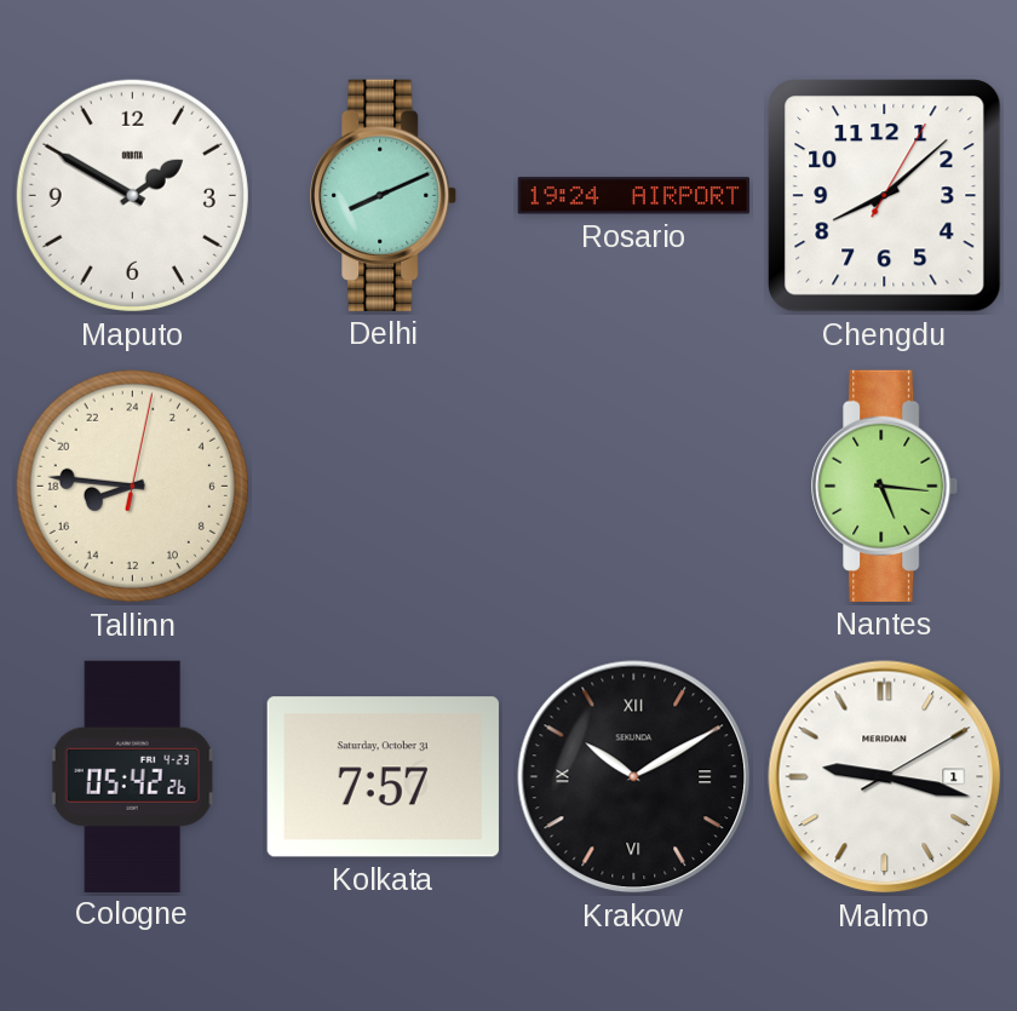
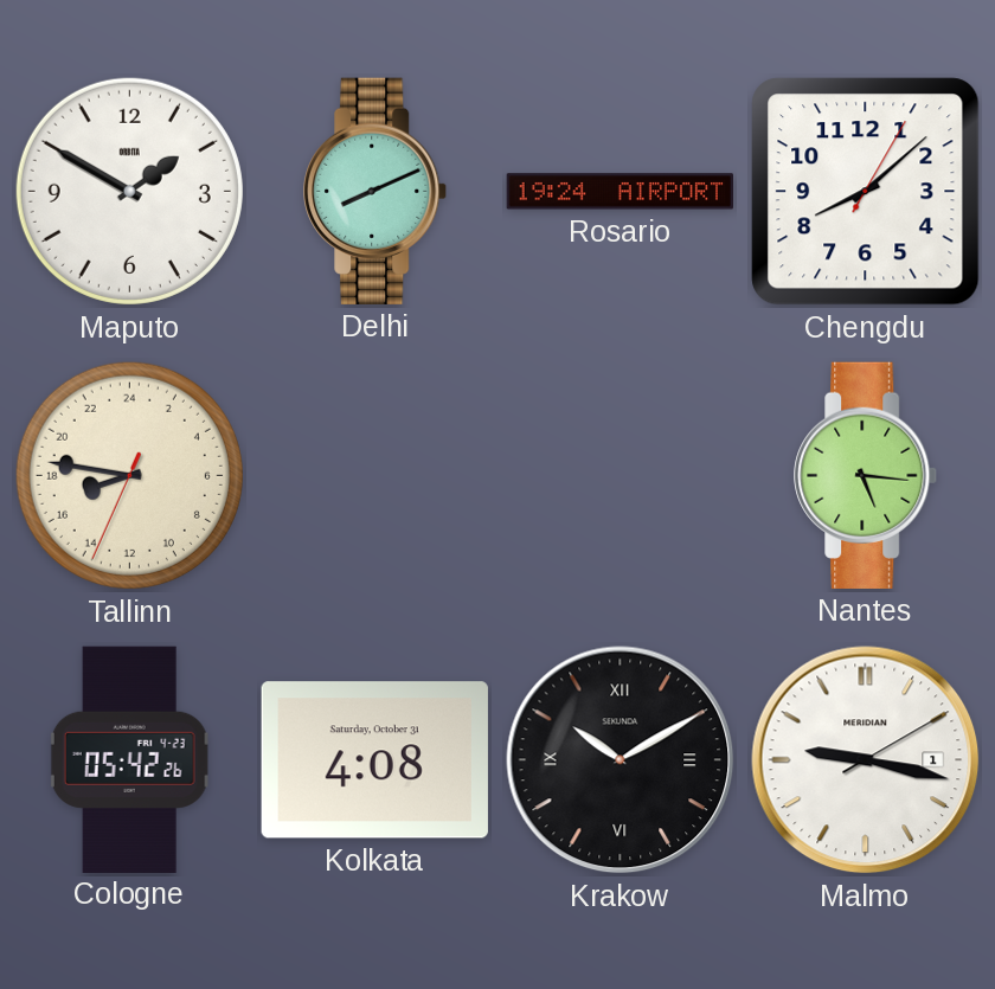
Tallinn: 16:46:02 -> 16:46:34
Kolkata: 7:57 -> 4:08
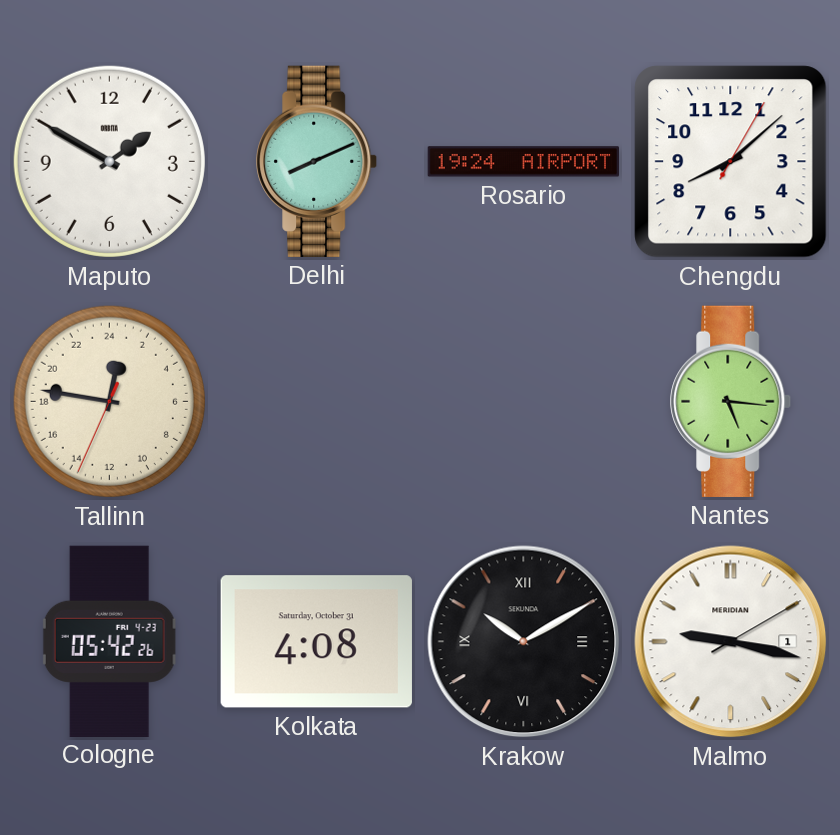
Tallinn: 16:46 -> 0:46
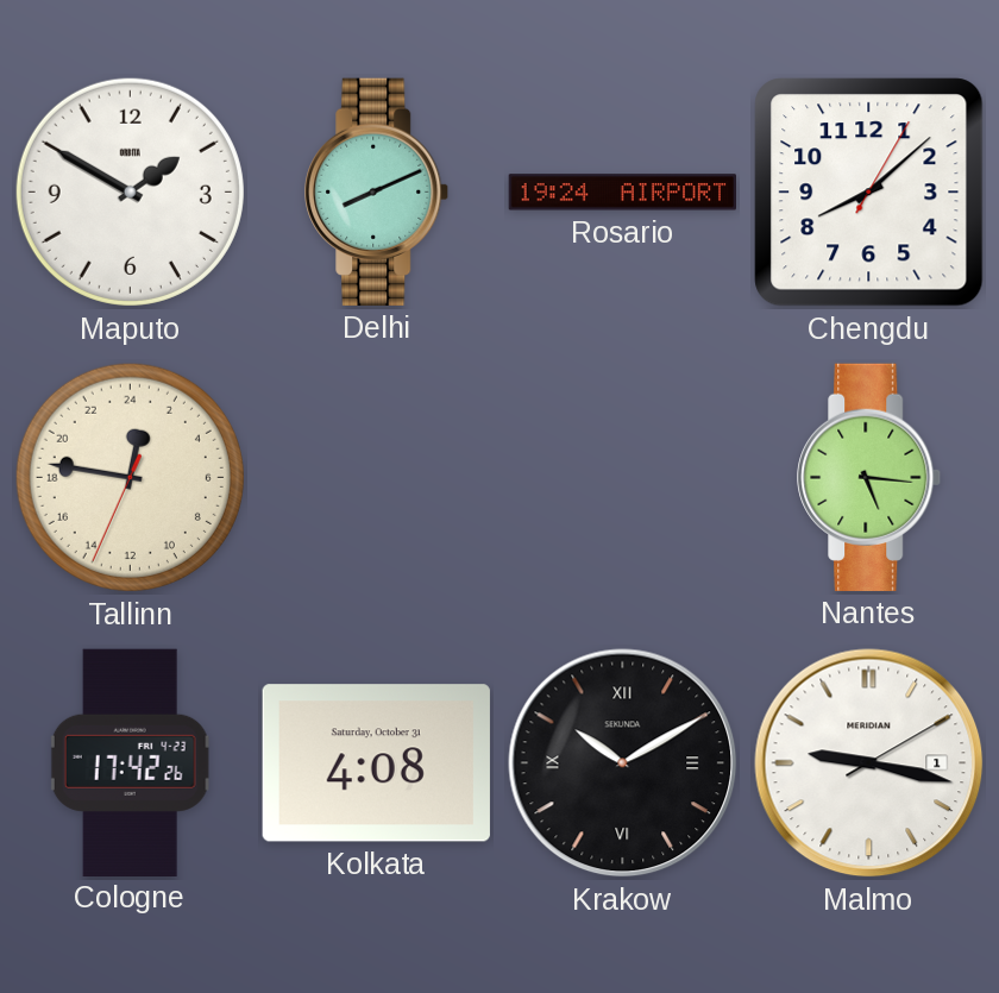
Cologne: 05:42 -> 17:42
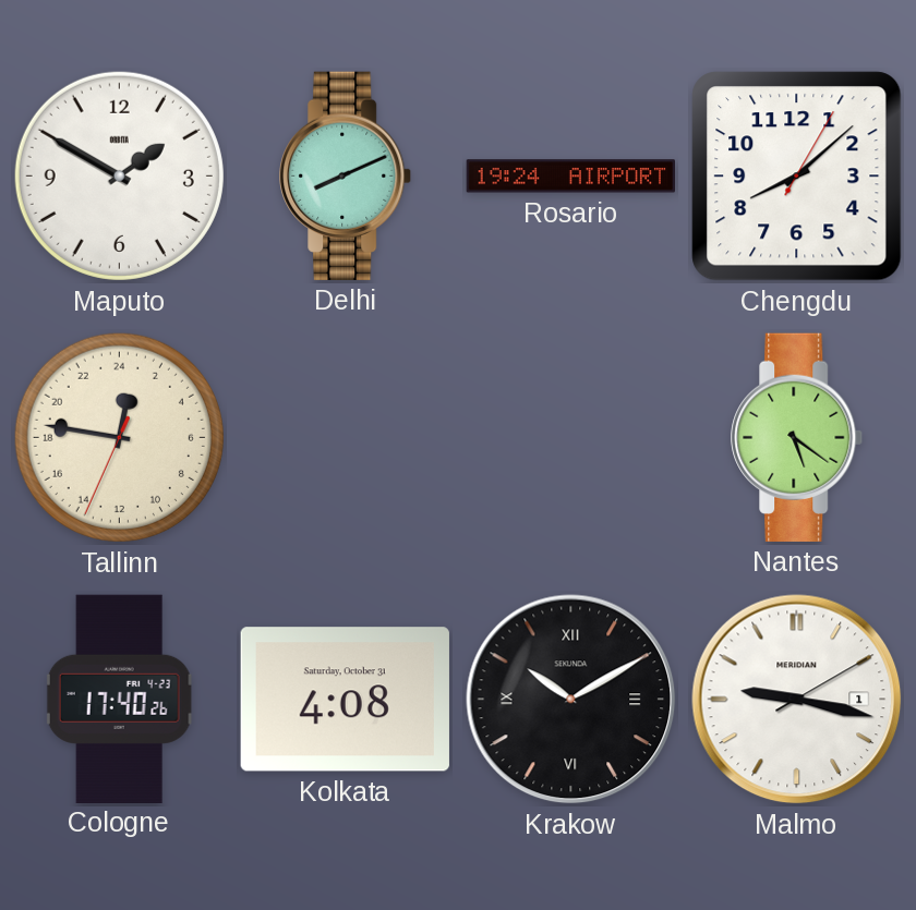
Nantes: 5:16 -> 5:21
Cologne: 17:42 -> 17:40
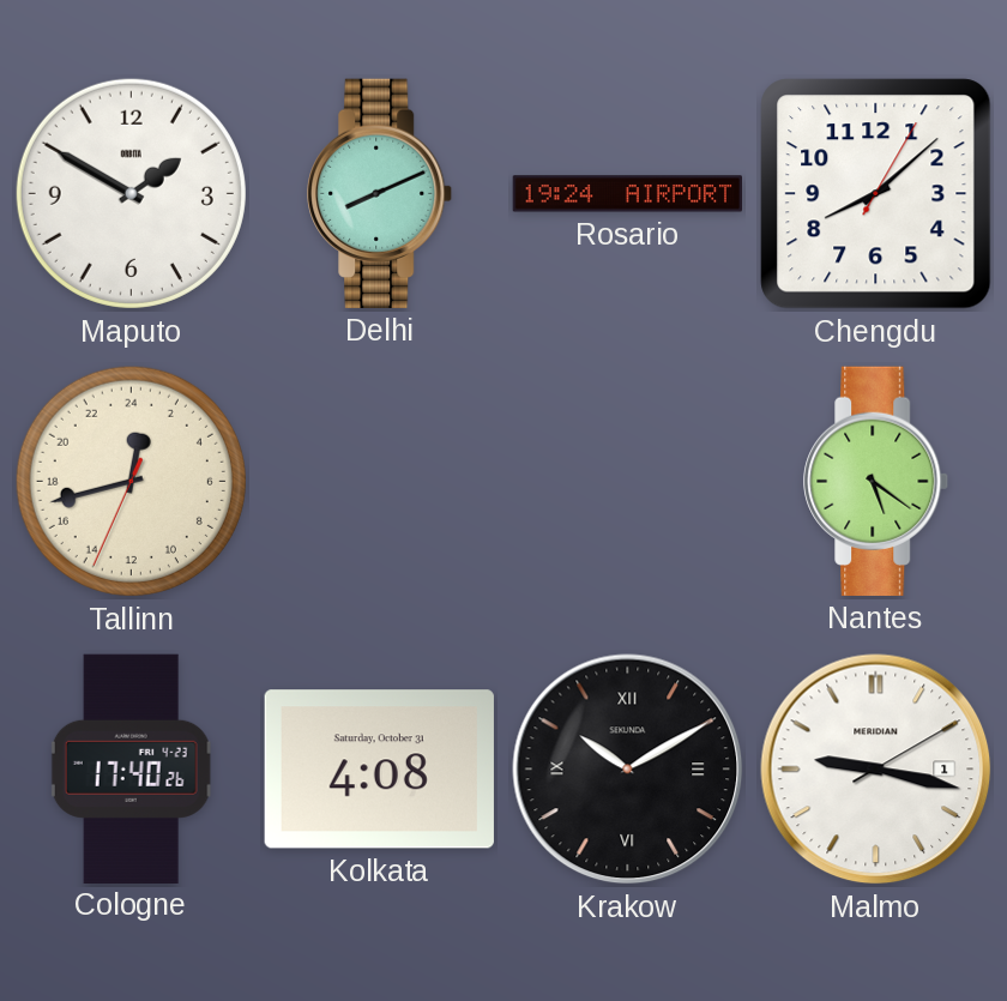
Tallinn: 0:46 -> 0:42
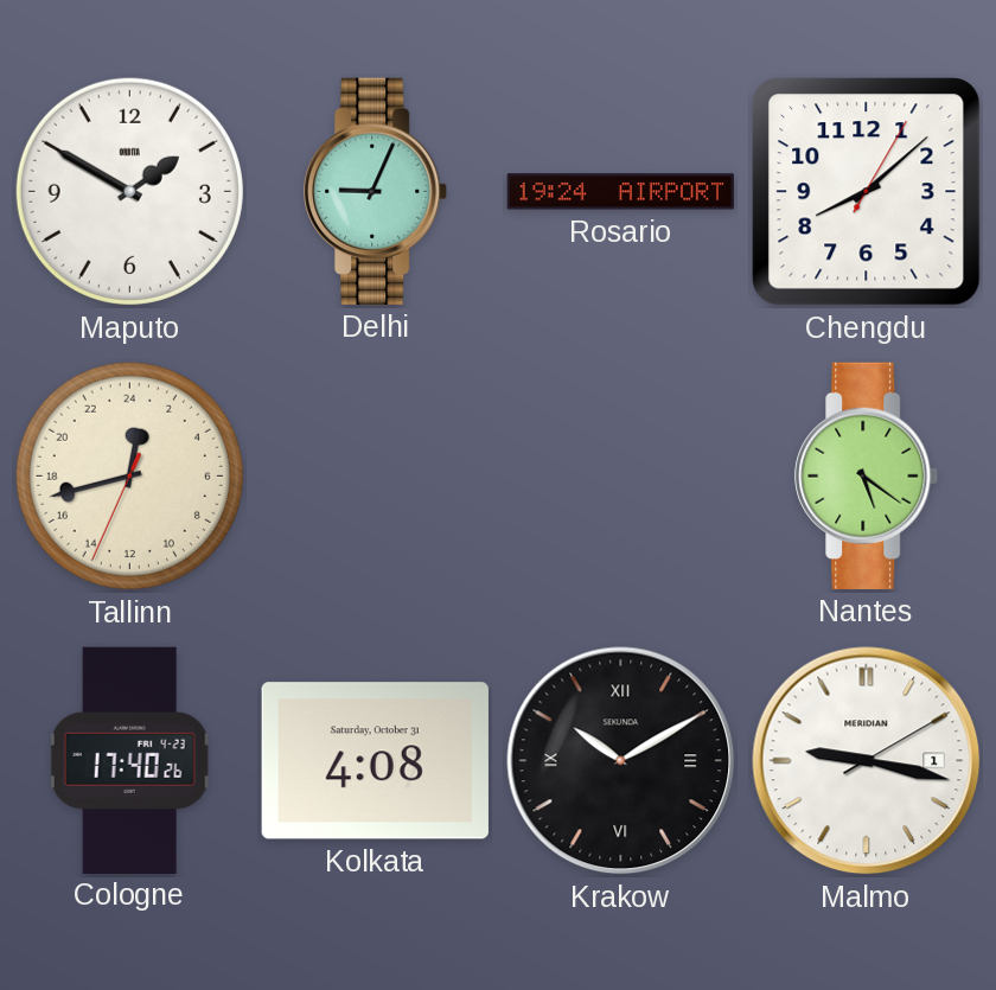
Delhi: 8:11 -> 9:04
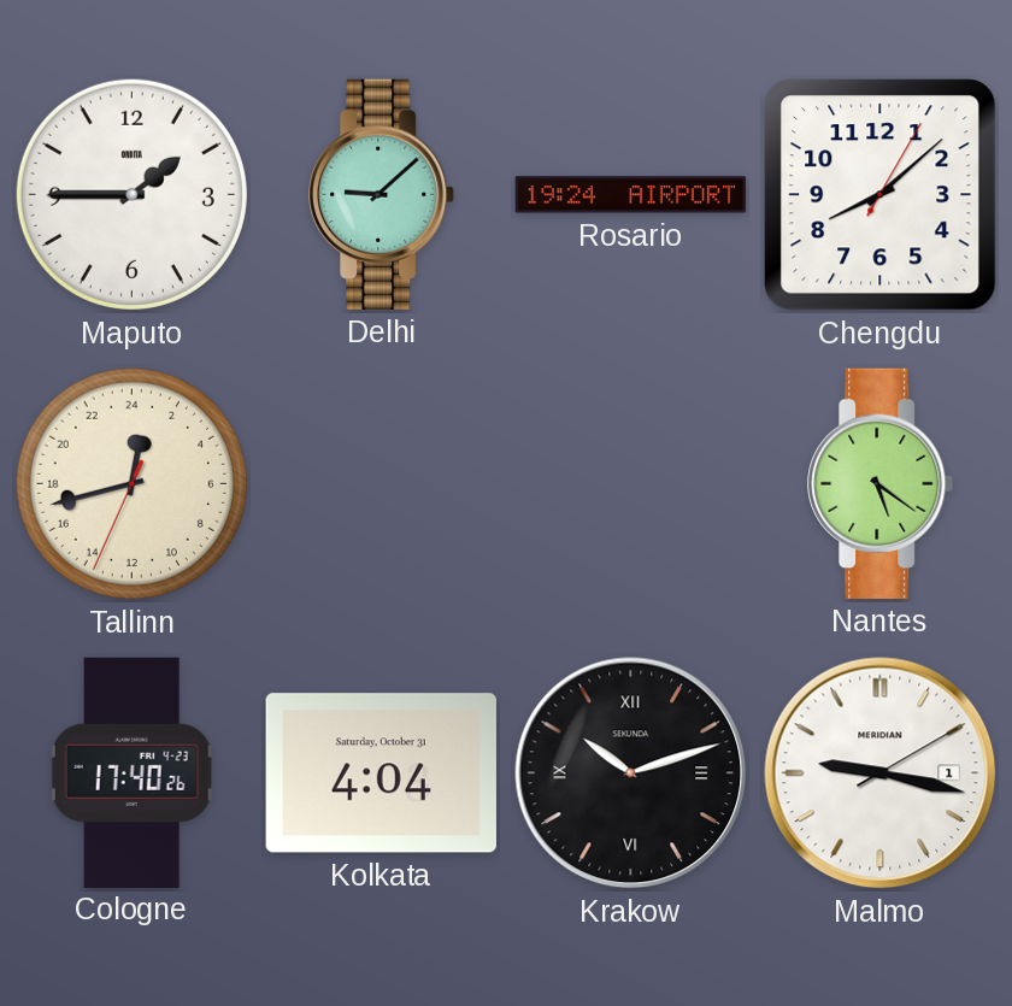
Maputo: 1:50 -> 1:45
Delhi: 9:04 -> 9:08
Kolkata: 4:08 -> 4:04
Krakow: 10:10 -> 10:12
